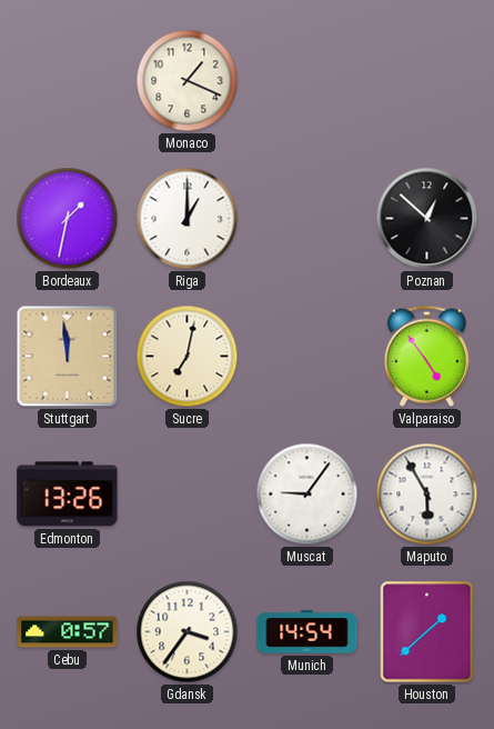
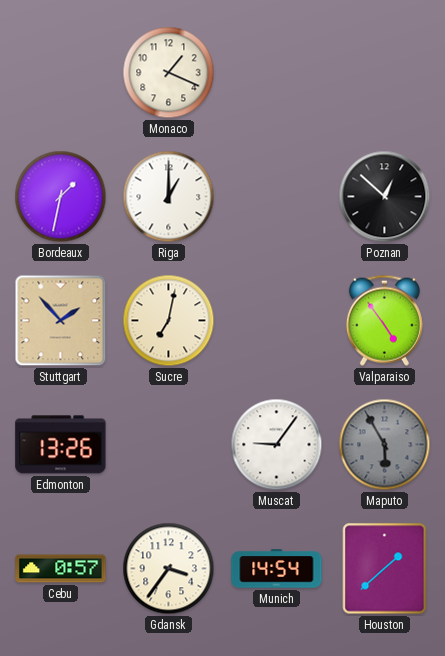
Stuttgart: 11:59 -> 1:53
Maputo dial: white -> grey
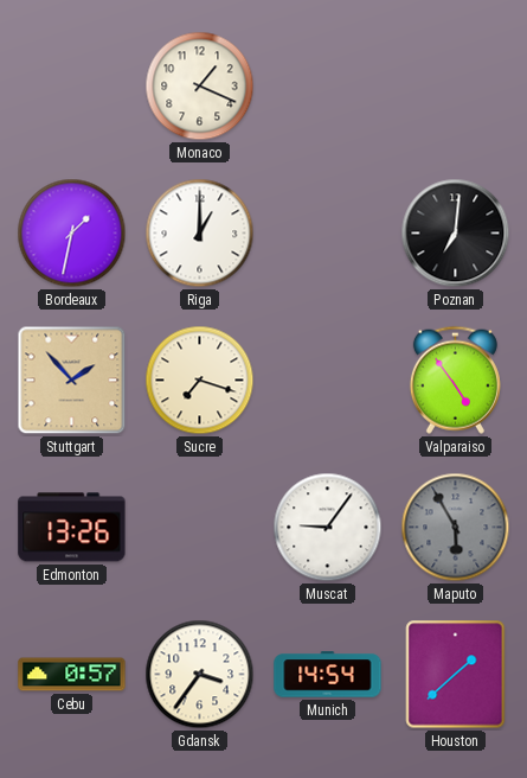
Poznan: 12:52 -> 7:01
Sucre: 7:02 -> 7:18
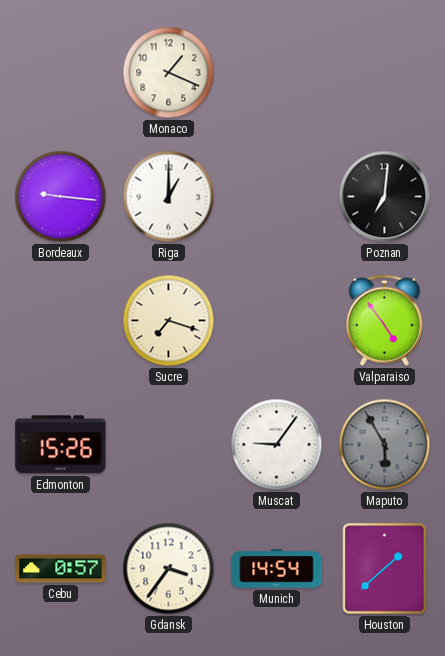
Bordeaux: 1:32 -> 9:16
Stuttgart: 1:53 -> none
Edmonton: 13:26 -> 15:26
